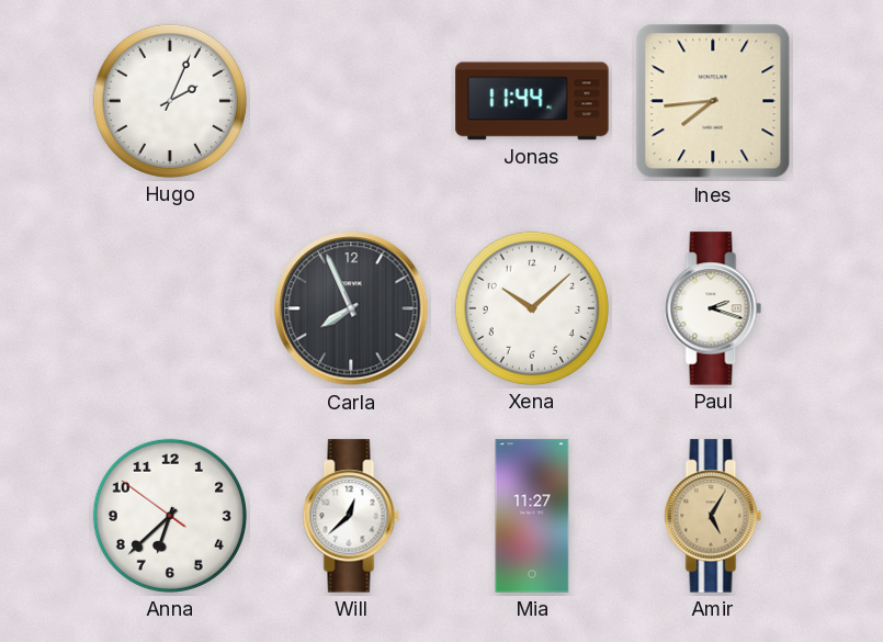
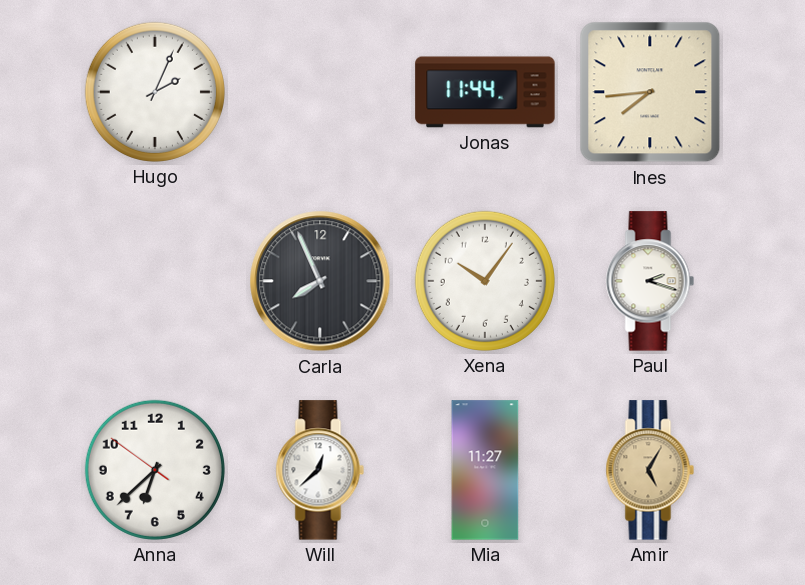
Xena: 10:08 -> 10:06
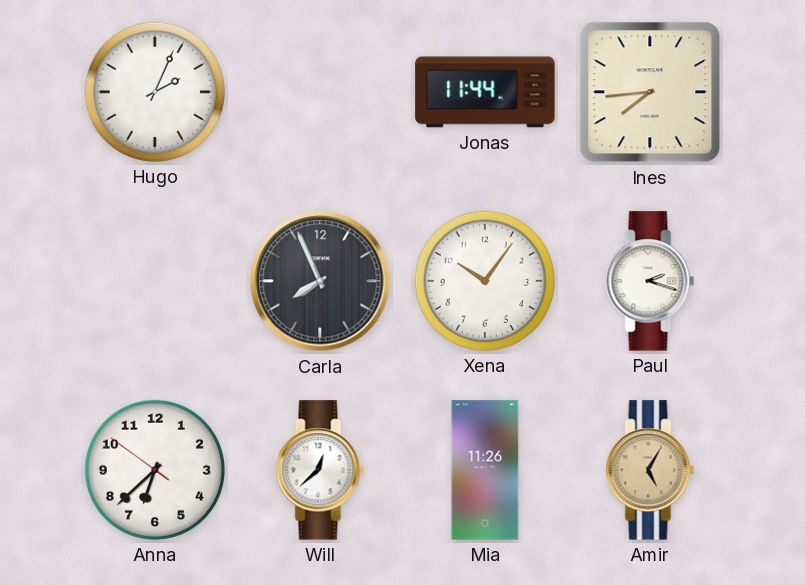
Mia: 11:27 -> 11:26
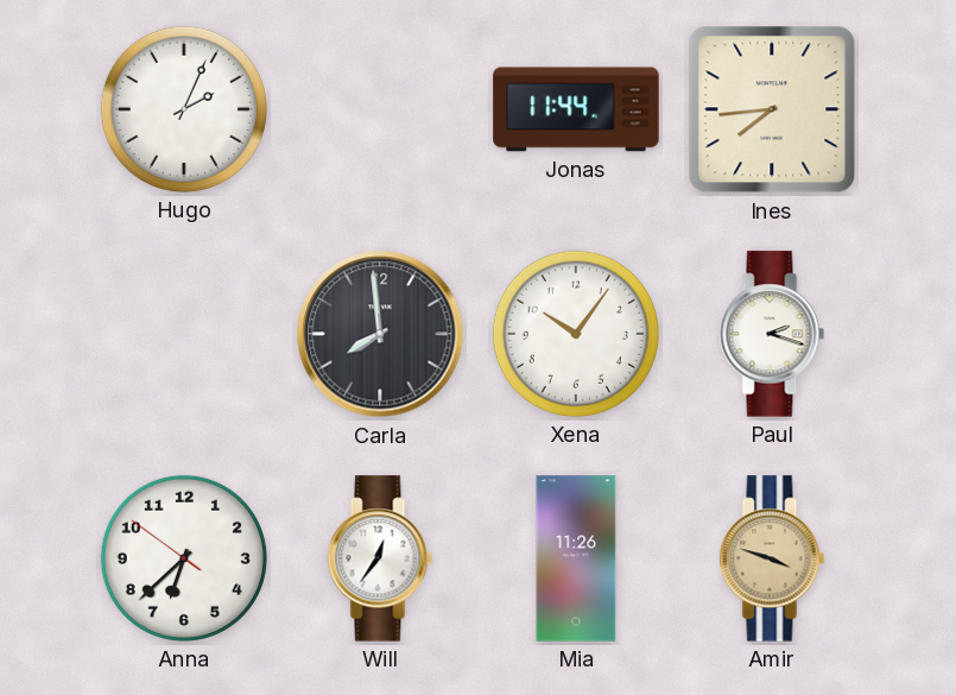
Carla: 7:56 -> 7:59
Will: 12:38 -> 12:36
Amir: 5:05 -> 3:48
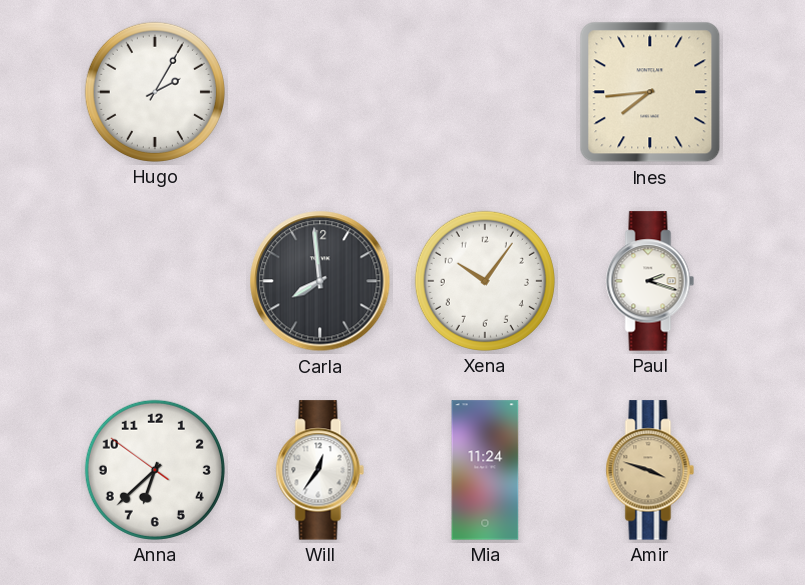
Hugo: 2:04 -> 2:05
Jonas: 11:44 -> none
Mia: 11:26 -> 11:24
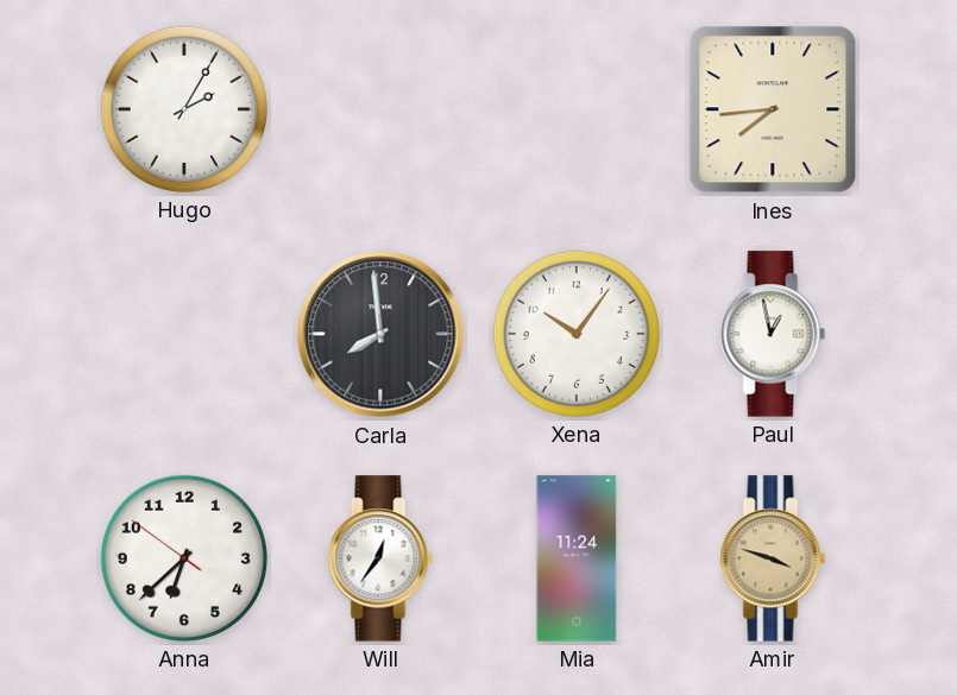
Paul: 2:18 -> 12:58
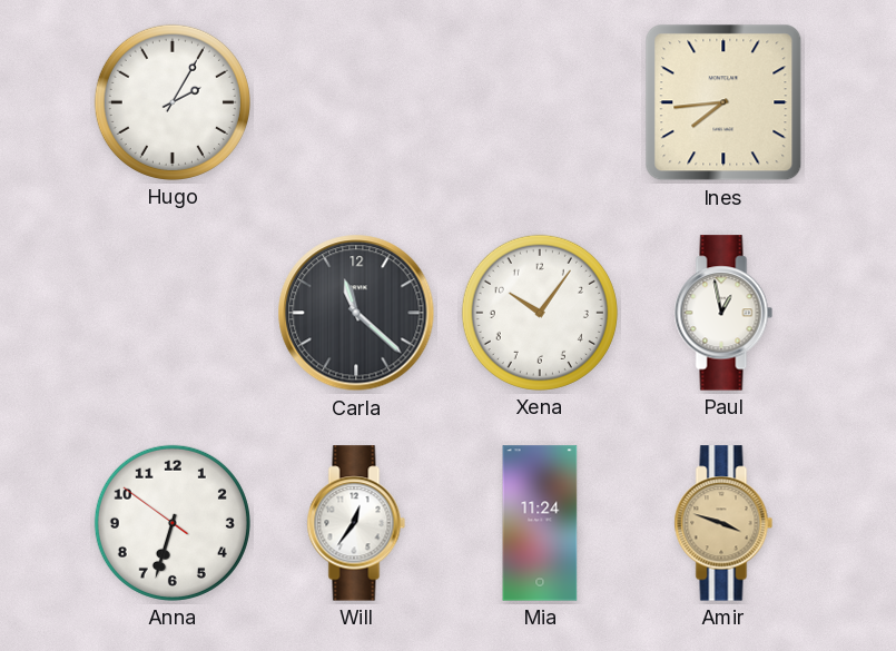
Carla: 7:59 -> 11:22
Anna: 6:37 -> 6:32
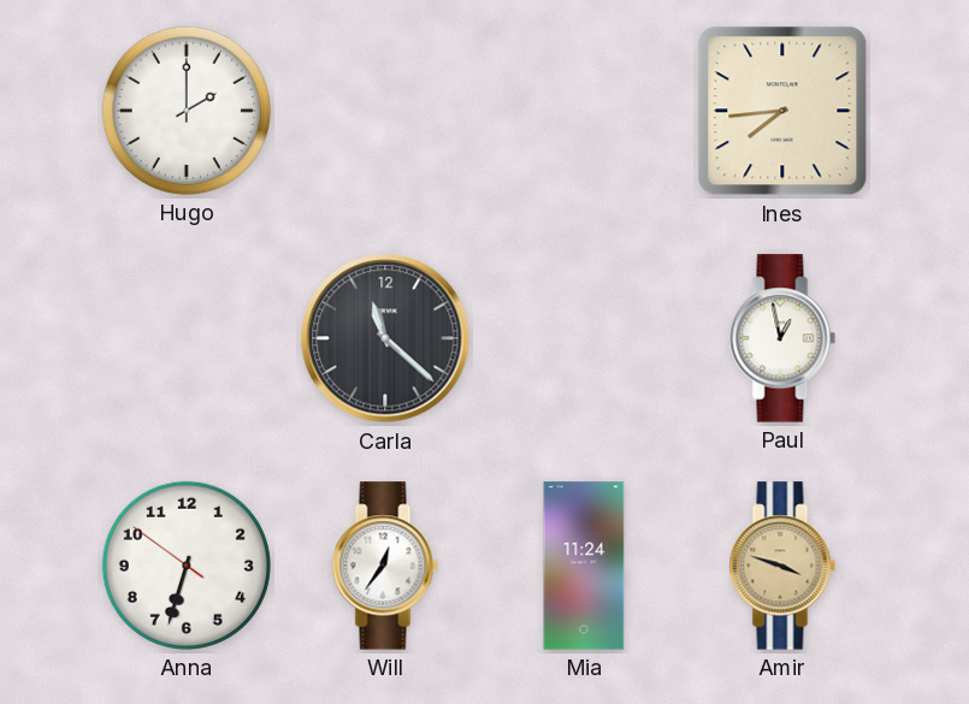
Hugo: 2:05 -> 2:00
Xena: 10:06 -> none
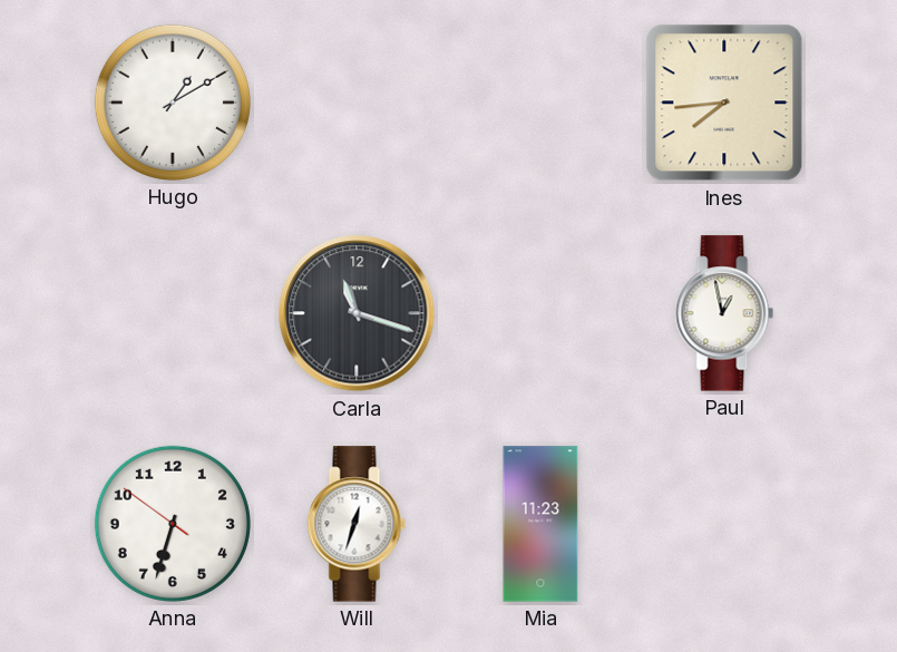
Hugo: 2:00 -> 1:10
Carla: 11:22 -> 11:18
Will: 12:36 -> 12:33
Mia: 11:24 -> 11:23
Amir: 3:48 -> none
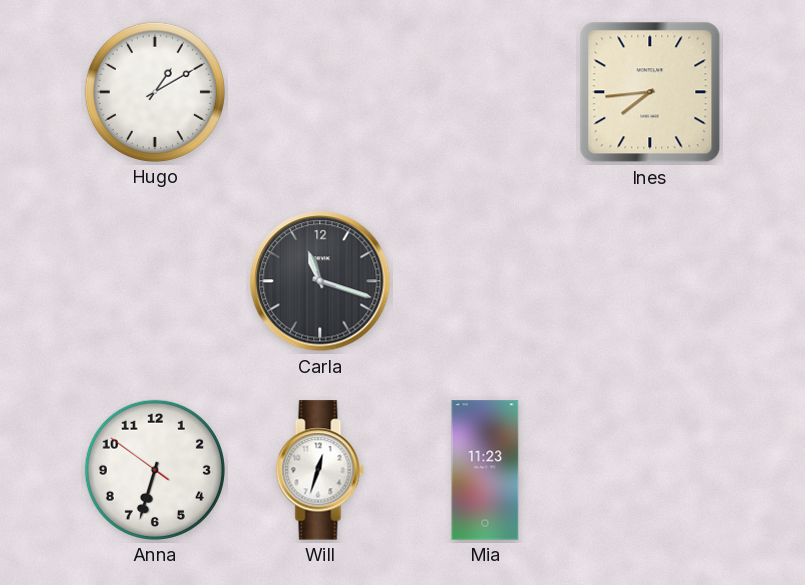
Paul: 12:58 -> none
